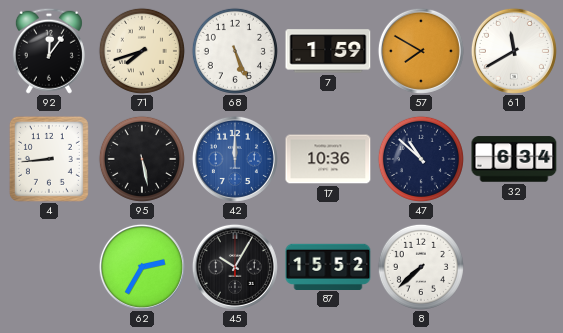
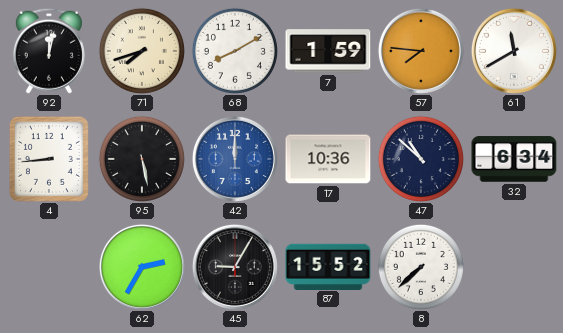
92: 12:06 -> 12:02
68: 5:26 -> 8:10
57: 7:50 -> 7:46
45: 10:05 -> 9:05
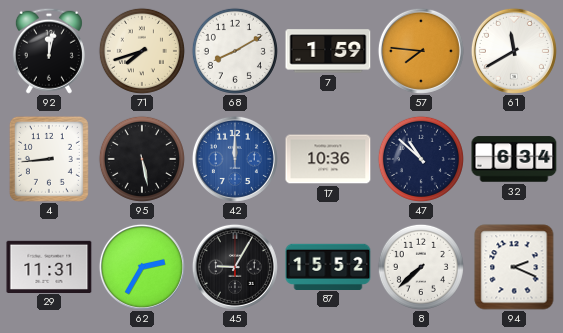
29: none -> 11:31
94: none -> 2:19
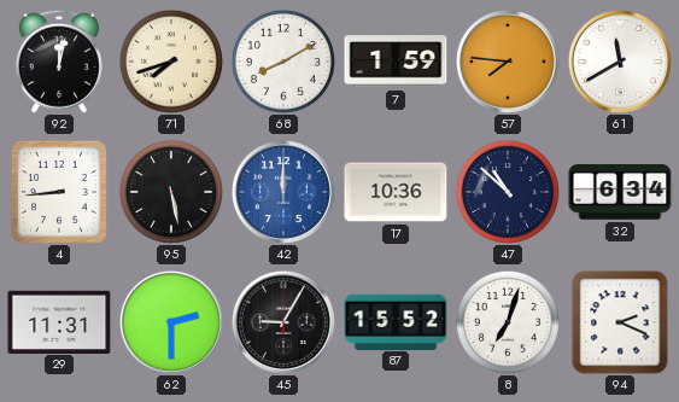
62: 2:35 -> 2:30
8: 7:38 -> 7:03
